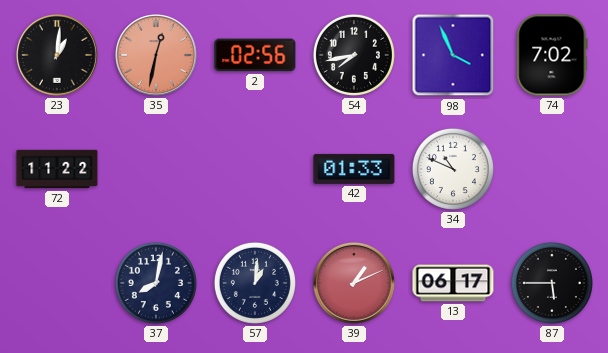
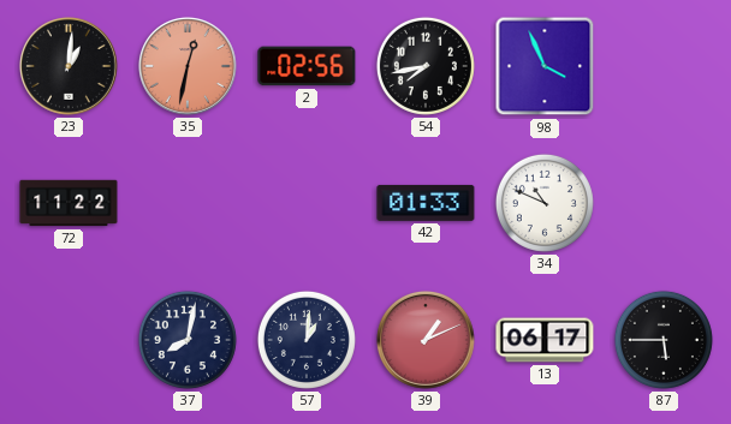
74: 7:02 -> none
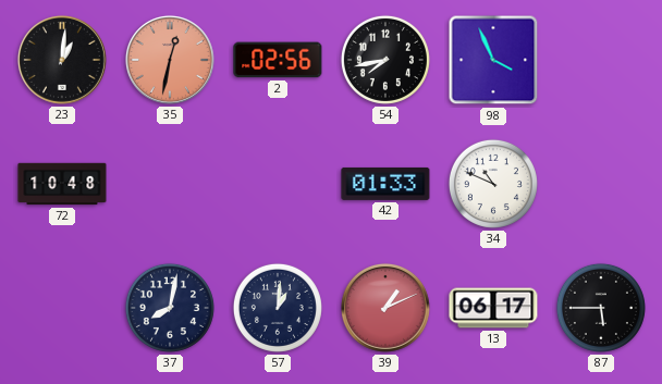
72: 11:22 -> 10:48
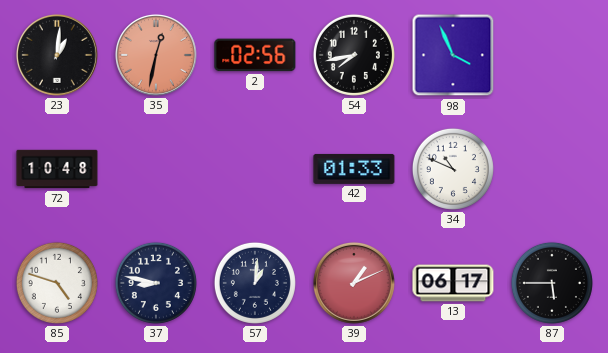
85: none -> 4:48
37: 8:02 -> 8:47
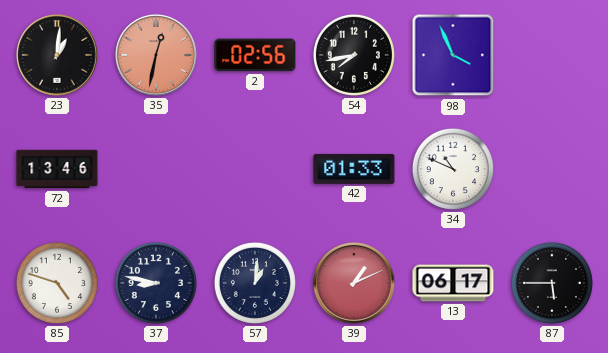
72: 10:48 -> 13:46
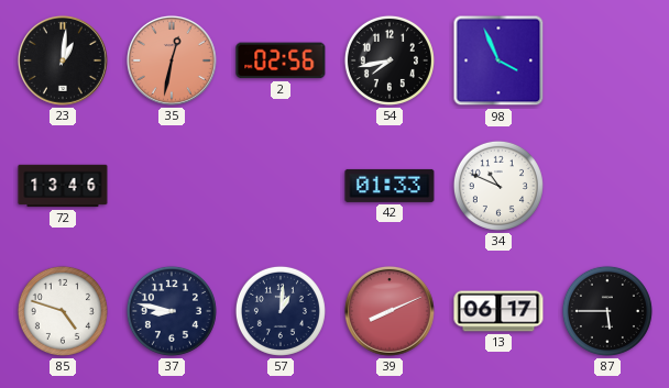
39: 1:11 -> 8:11
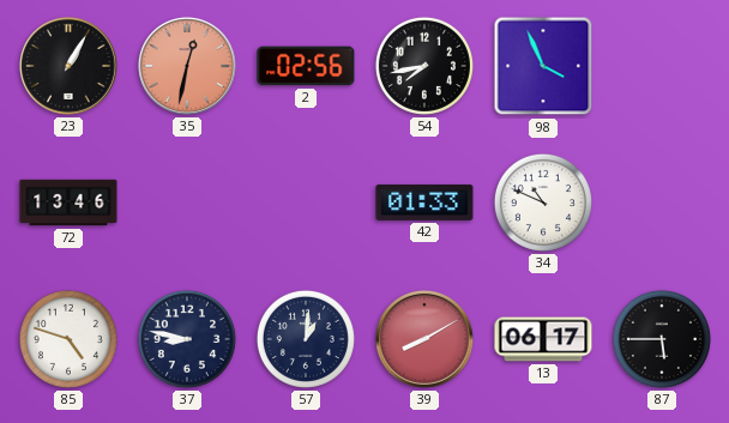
23: 1:01 -> 1:05
39: 8:11 -> 8:10
